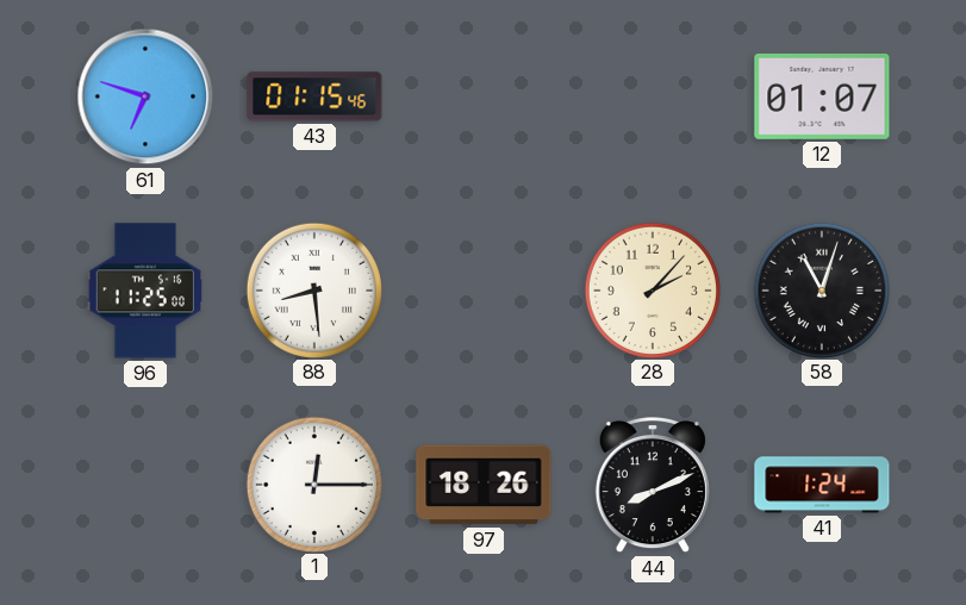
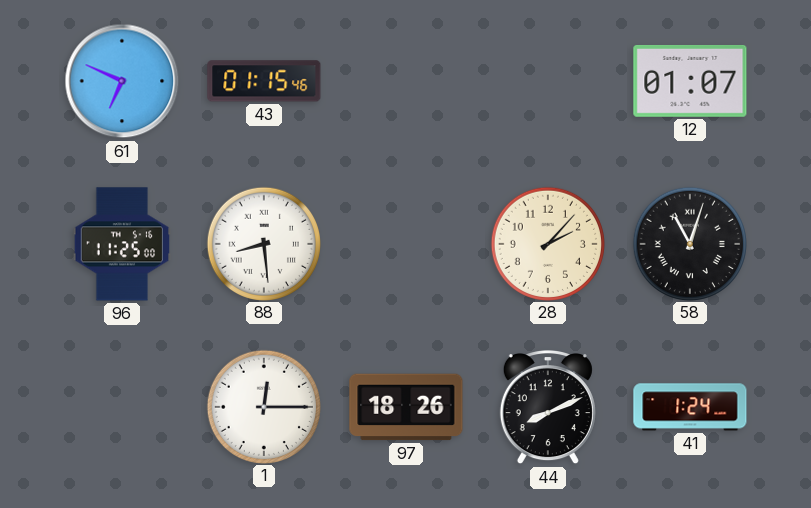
61: 6:48 -> 6:49
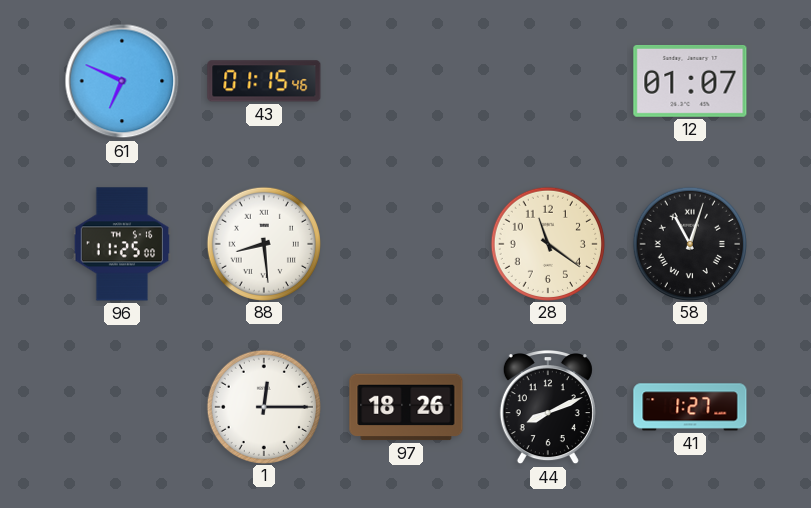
28: 2:07 -> 11:21
41: 1:24 -> 1:27
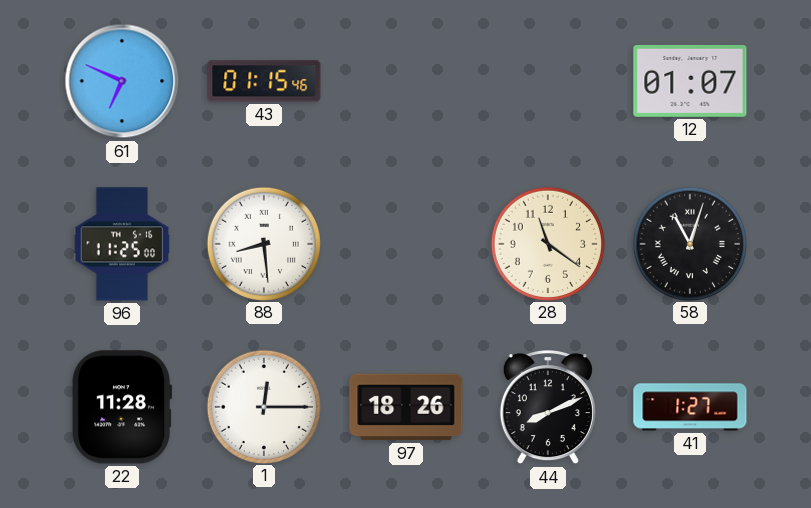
22: none -> 11:28
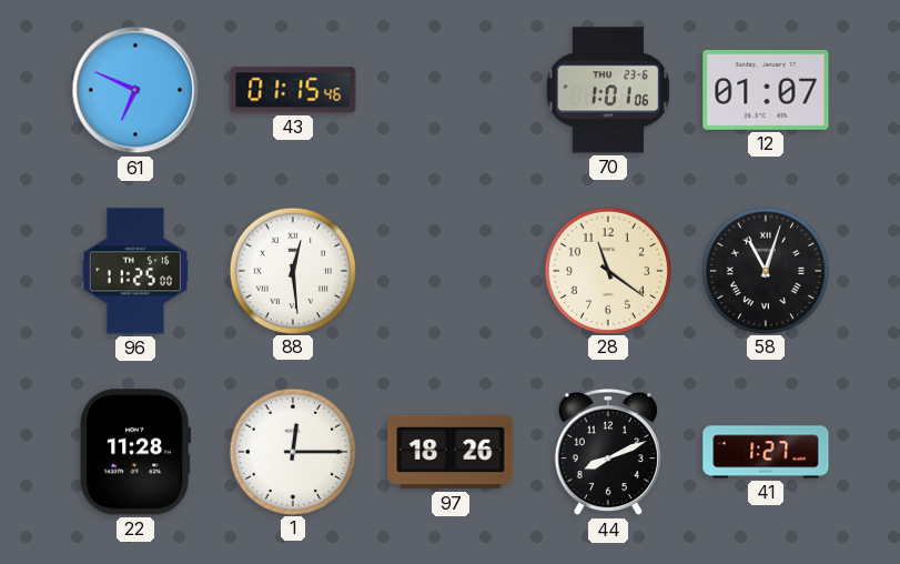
70: none -> 1:01
88: 8:29 -> 12:29
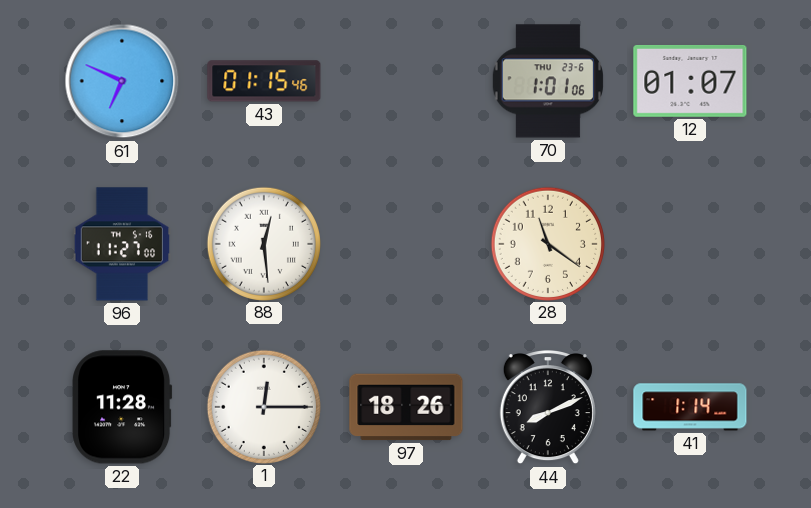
96: 11:25 -> 11:27
58: 11:03 -> none
41: 1:27 -> 1:14
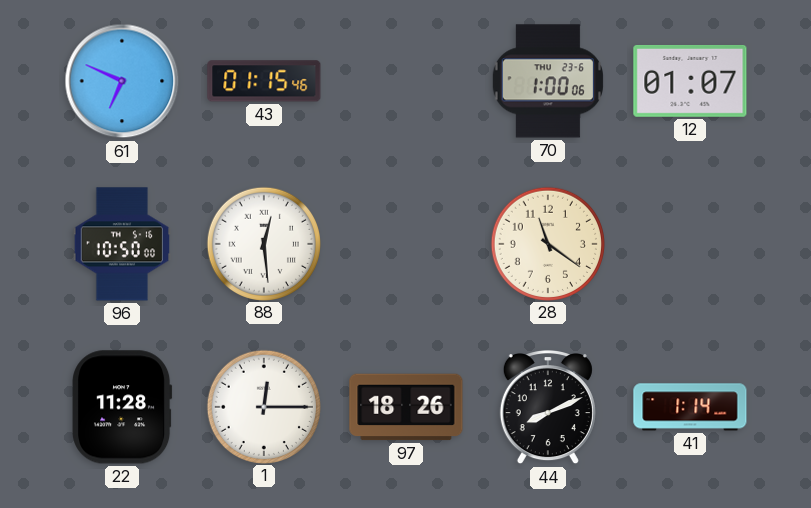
70: 1:01 -> 1:00
96: 11:27 -> 10:50
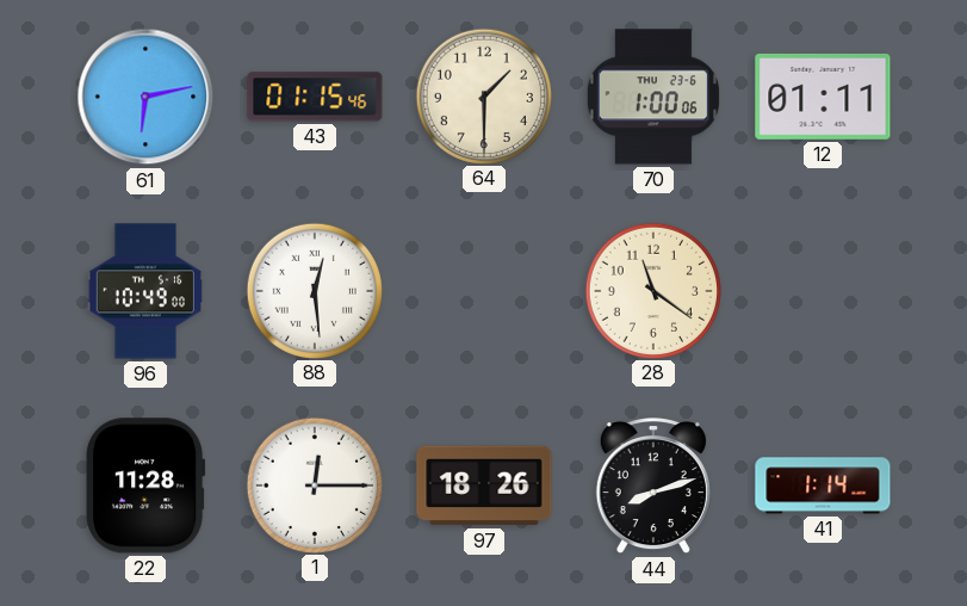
61: 6:49 -> 6:13
64: none -> 1:30
12: 01:07 -> 01:11
96: 10:50 -> 10:49
44: 8:11 -> 8:12
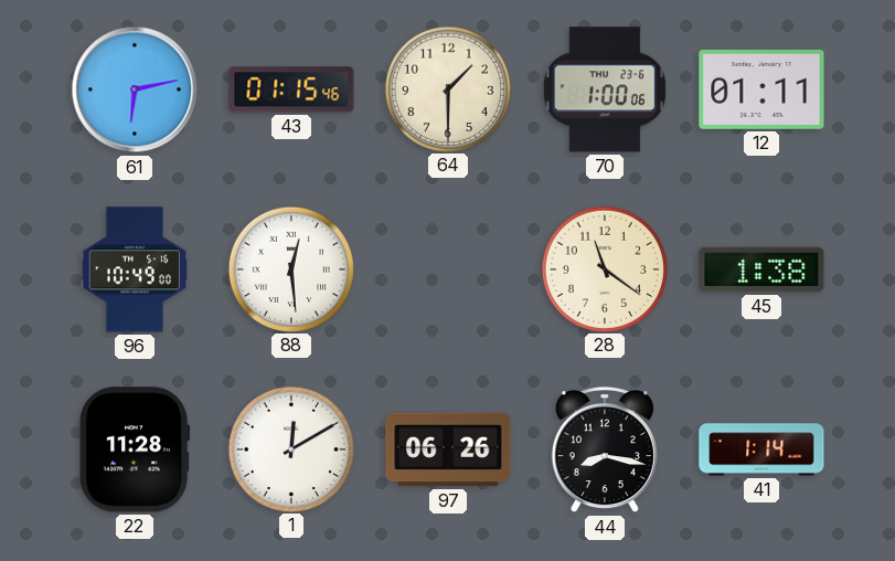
45: none -> 1:38
1: 12:15 -> 12:10
97: 18:26 -> 06:26
44: 8:12 -> 8:17
